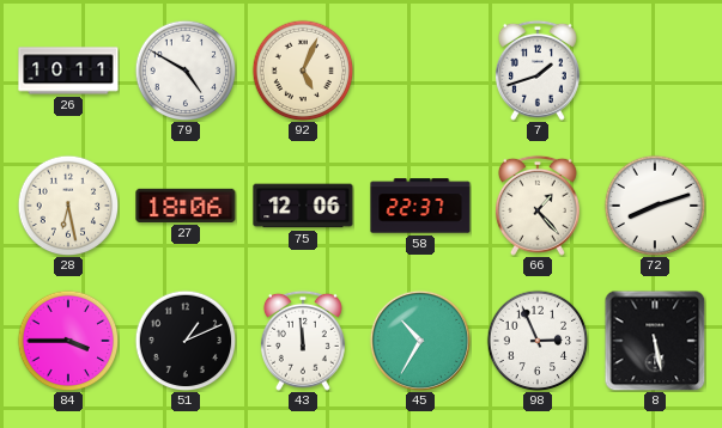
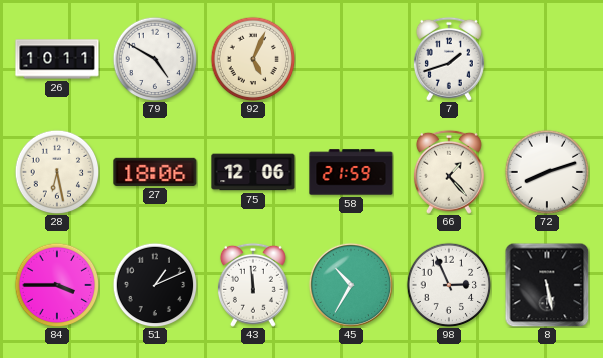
58: 22:37 -> 21:59
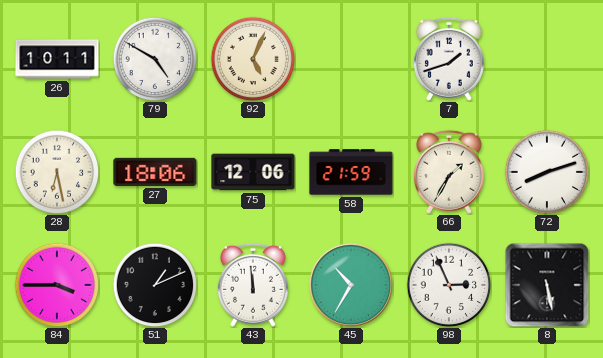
66: 1:23 -> 1:35
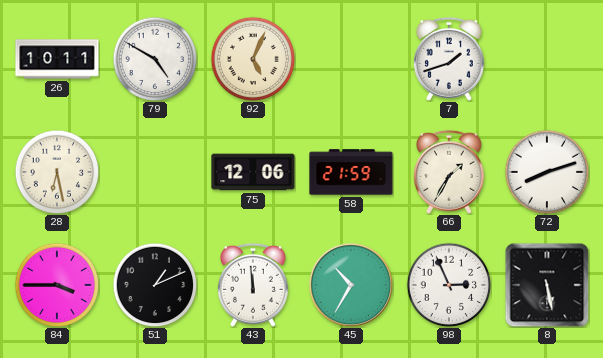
27: 18:06 -> none
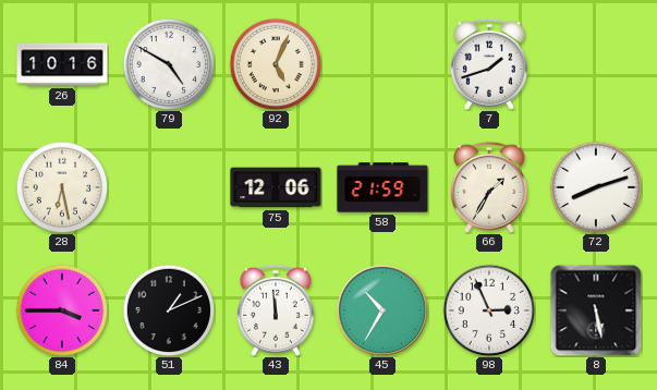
26: 10:11 -> 10:16
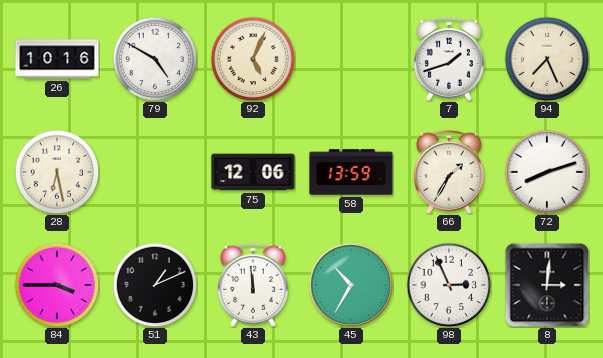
94: none -> 7:26
58: 21:59 -> 13:59
8: 5:28 -> 3:01
